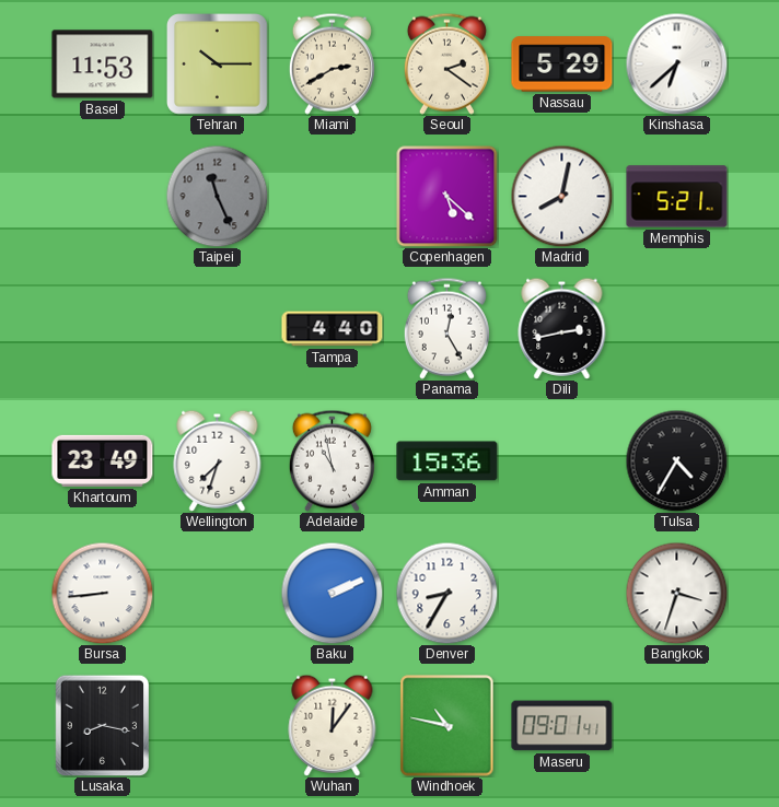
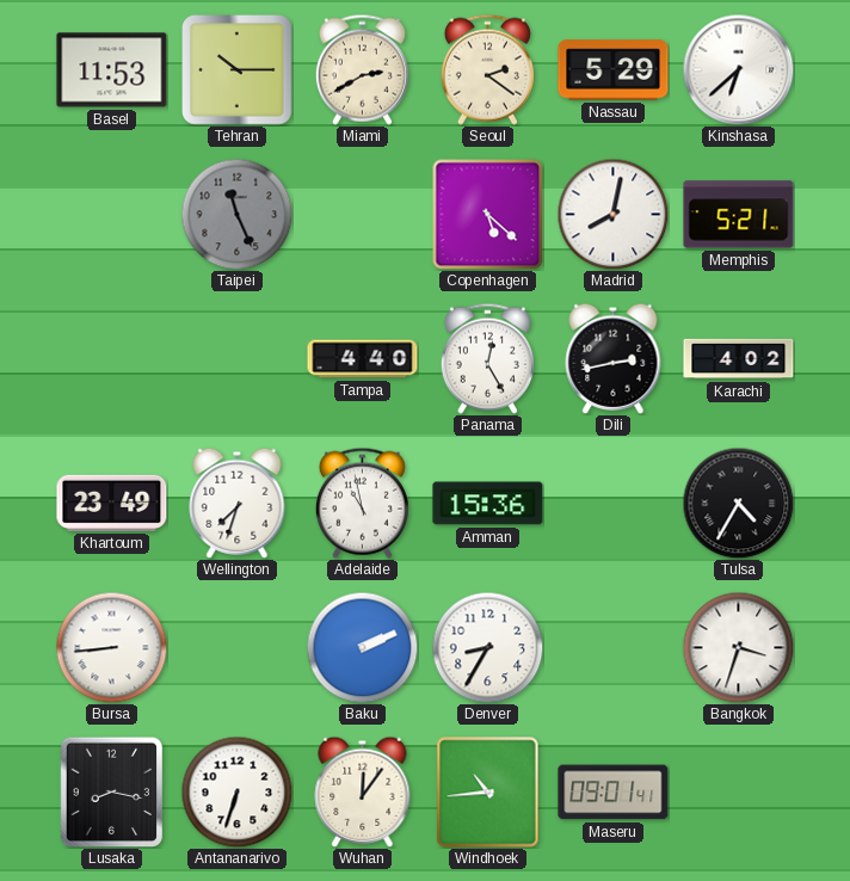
Karachi: none -> 4:02
Antananarivo: none -> 6:33
Windhoek: 10:47 -> 10:44
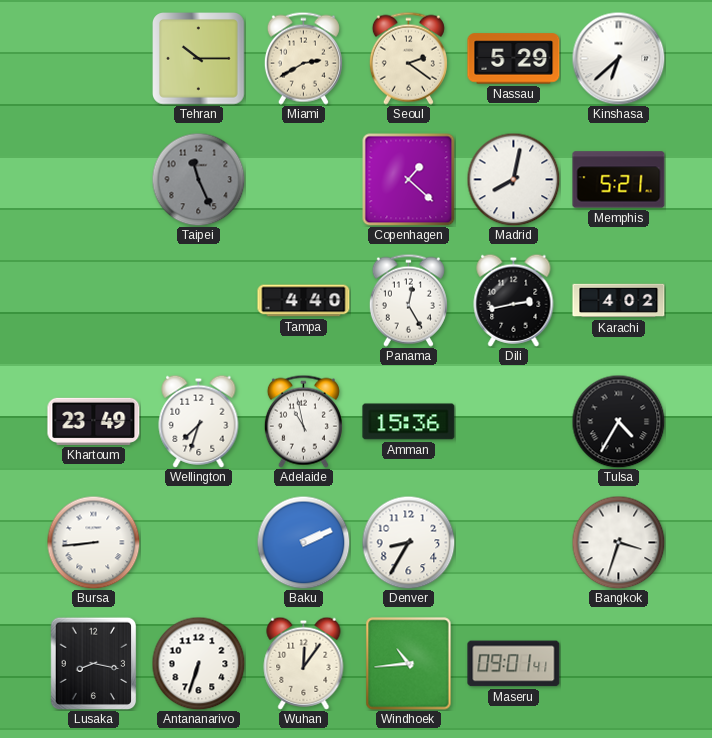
Basel: 11:53 -> none
Copenhagen: 5:22 -> 1:22
